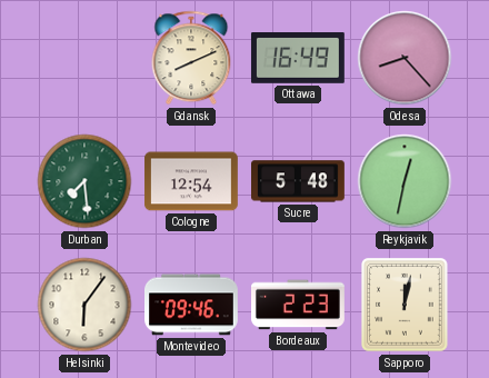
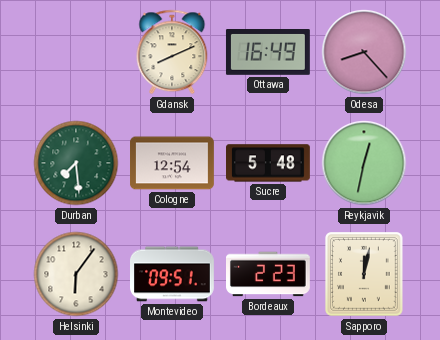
Montevideo: 09:46 -> 09:51
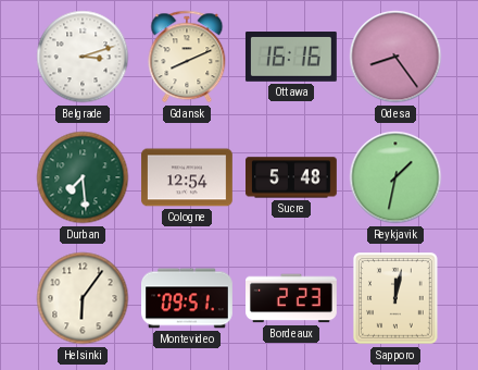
Belgrade: none -> 3:12
Ottawa: 16:49 -> 16:16
Odesa: 8:23 -> 8:24
Reykjavik: 12:32 -> 1:32
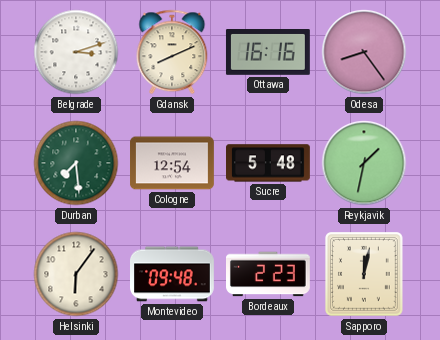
Montevideo: 09:51 -> 09:48
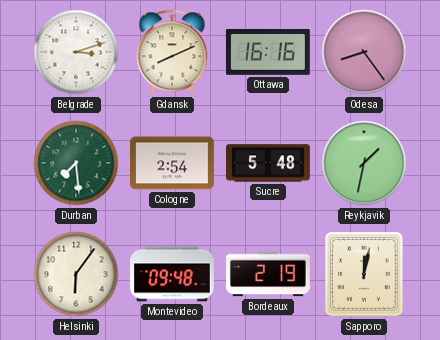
Cologne: 12:54 -> 2:54
Bordeaux: 2:23 -> 2:19
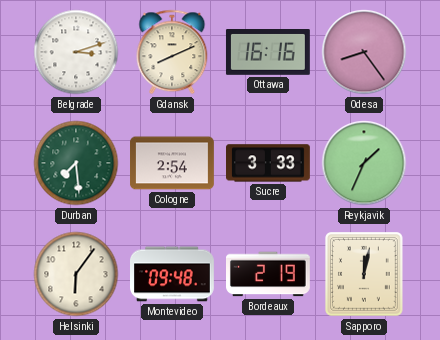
Sucre: 5:48 -> 3:33
Reykjavik: 1:32 -> 1:34
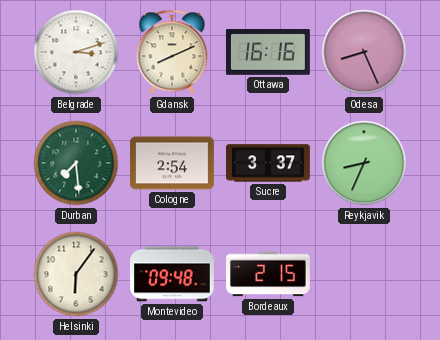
Odesa: 8:24 -> 8:26
Sucre: 3:33 -> 3:37
Reykjavik: 1:34 -> 8:34
Bordeaux: 2:19 -> 2:15
Sapporo: 12:02 -> none
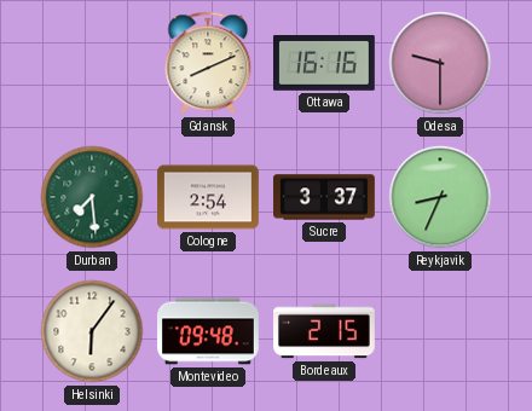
Belgrade: 3:12 -> none
Odesa: 8:26 -> 9:30
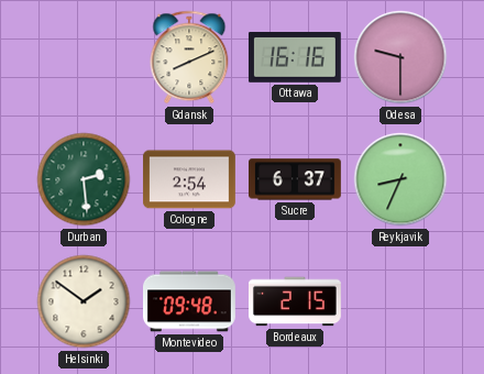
Durban: 7:29 -> 2:29
Sucre: 3:37 -> 6:37
Helsinki: 6:06 -> 1:51
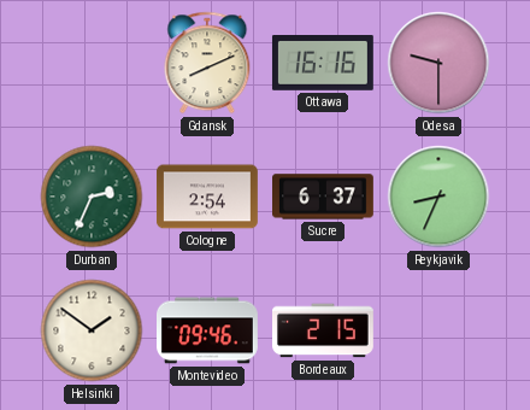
Durban: 2:29 -> 2:34
Montevideo: 09:48 -> 09:46
